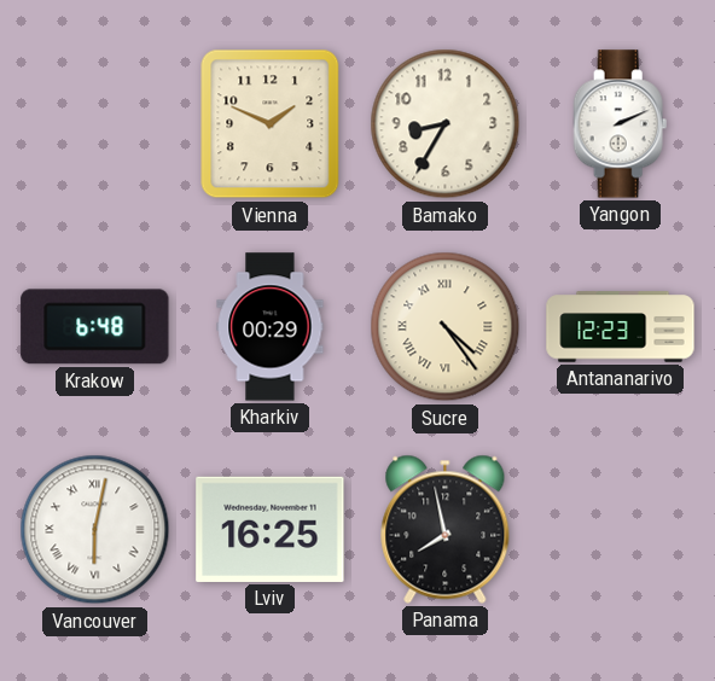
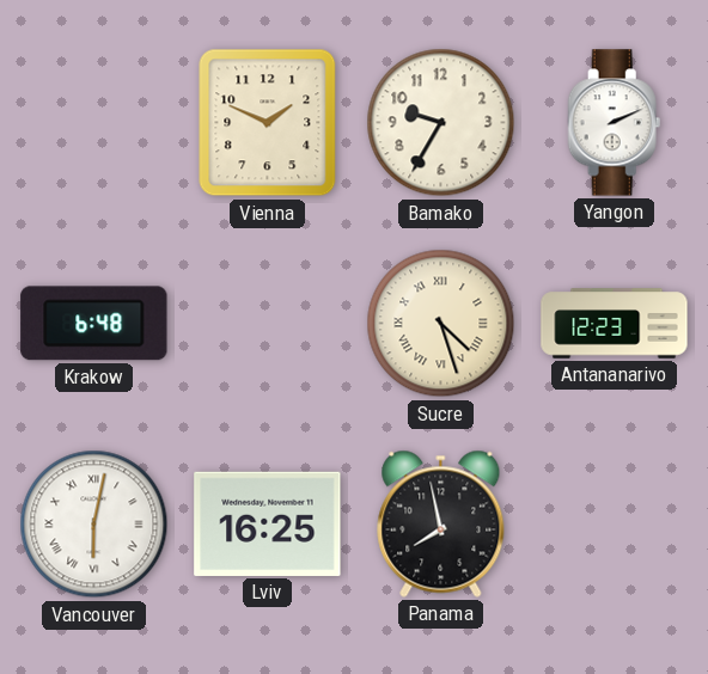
Bamako: 8:35 -> 9:35
Kharkiv: 00:29 -> none
Sucre: 4:24 -> 4:27
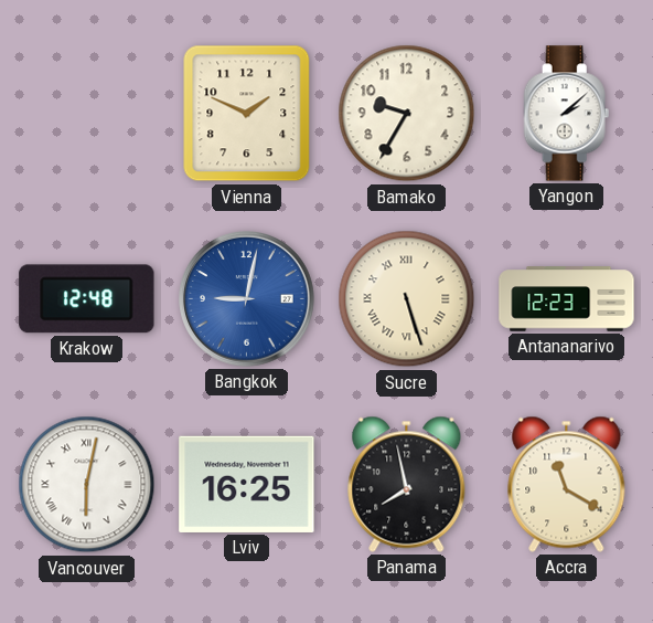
Yangon: 2:11 -> 2:08
Krakow: 6:48 -> 12:48
Bangkok: none -> 9:02
Sucre: 4:27 -> 5:27
Accra: none -> 11:20
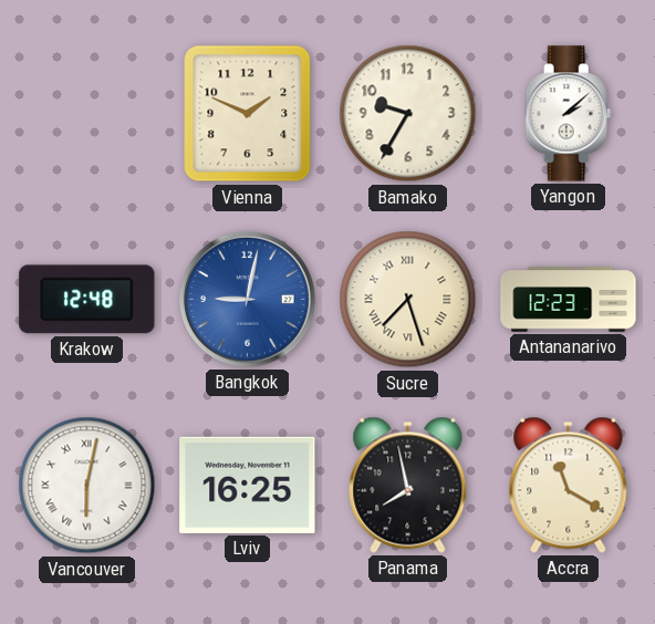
Sucre: 5:27 -> 7:27
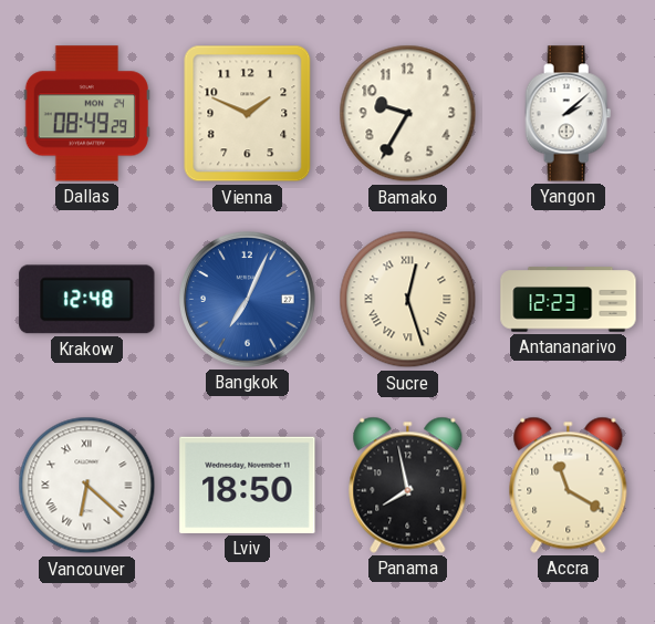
Dallas: none -> 08:49
Bangkok: 9:02 -> 7:04
Sucre: 7:27 -> 12:27
Vancouver: 6:02 -> 6:22
Lviv: 16:25 -> 18:50
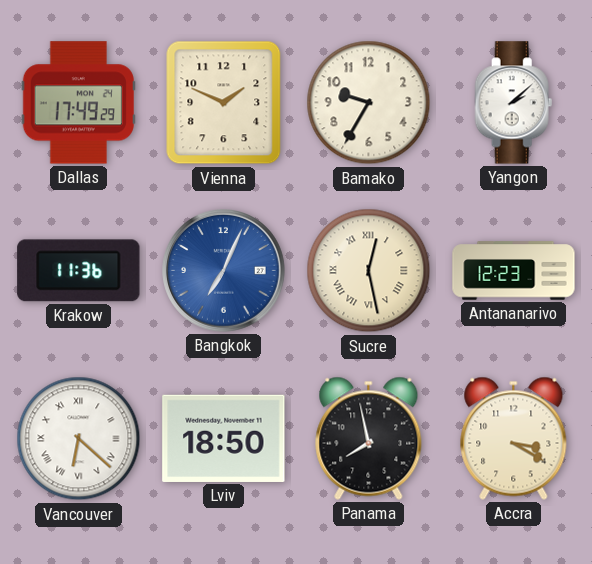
Dallas: 08:49 -> 17:49
Krakow: 12:48 -> 11:36
Sucre: 12:27 -> 12:28
Accra: 11:20 -> 3:20
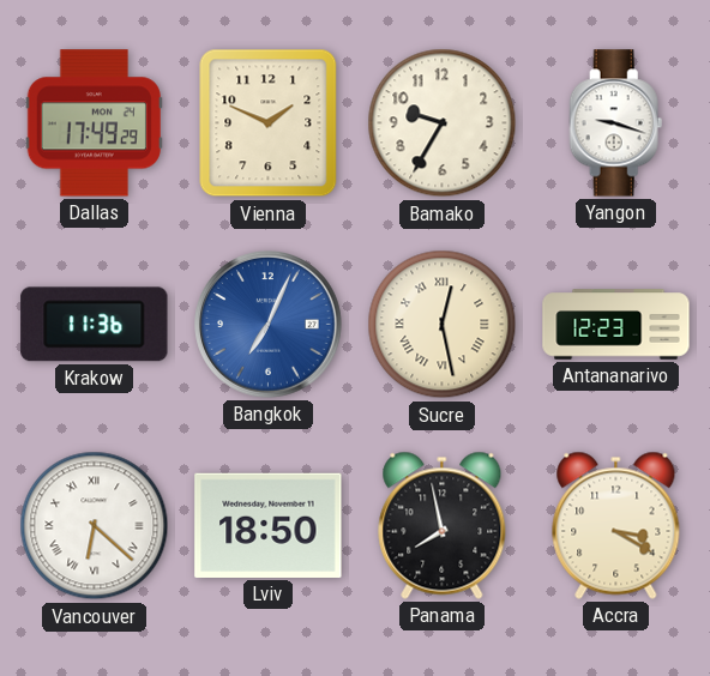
Yangon: 2:08 -> 9:18
